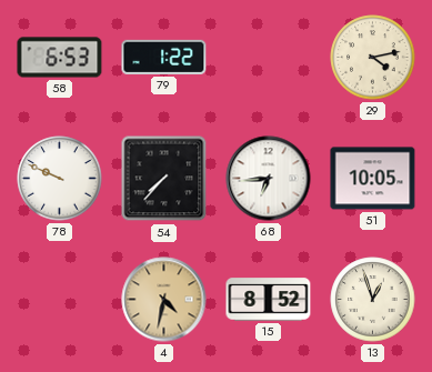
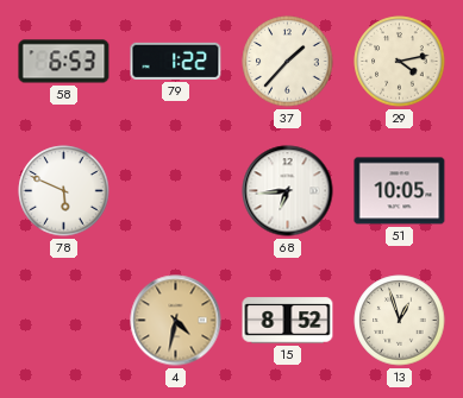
37: none -> 1:37
78: 9:49 -> 5:49
54: 7:37 -> none
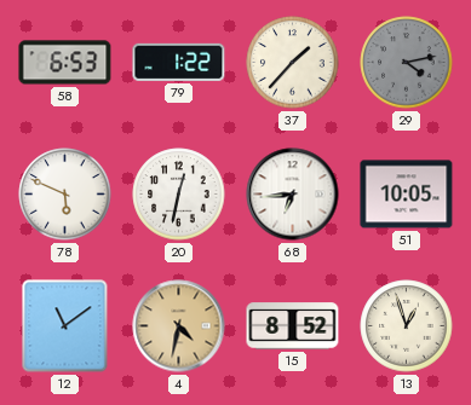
29 dial: cream -> grey
20: none -> 12:32
12: none -> 11:09
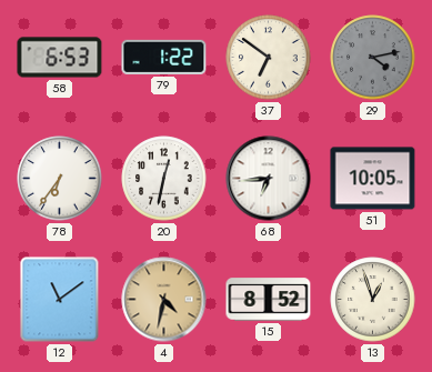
37: 1:37 -> 6:51
78: 5:49 -> 6:36
